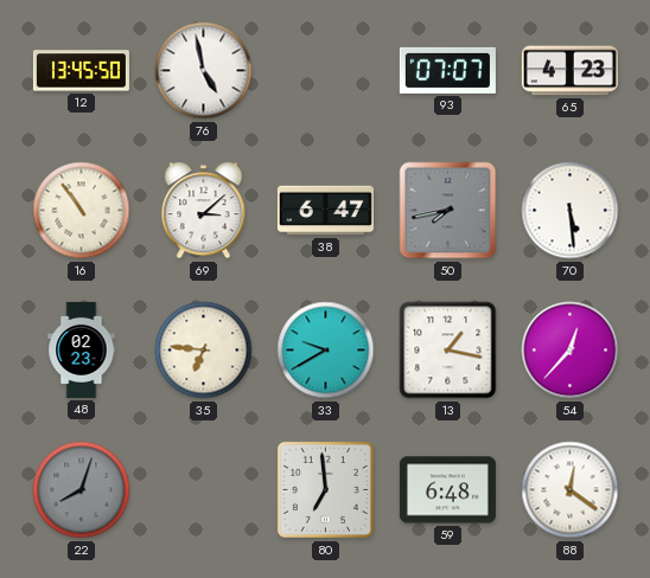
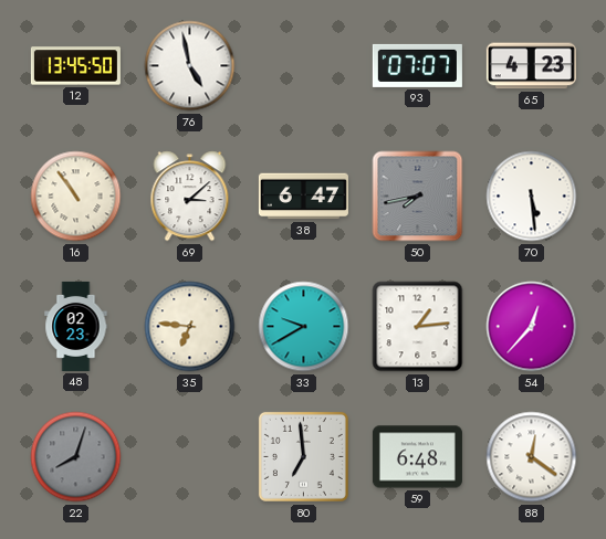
13: 1:17 -> 1:14
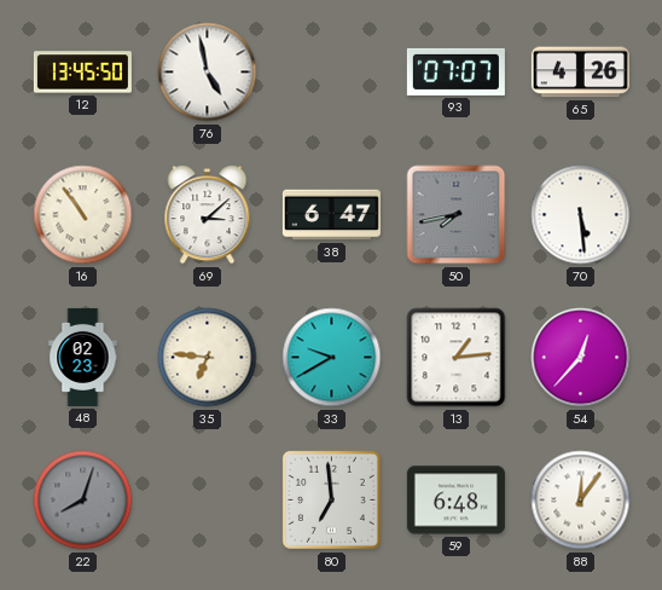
65: 4:23 -> 4:26
88: 12:21 -> 12:06
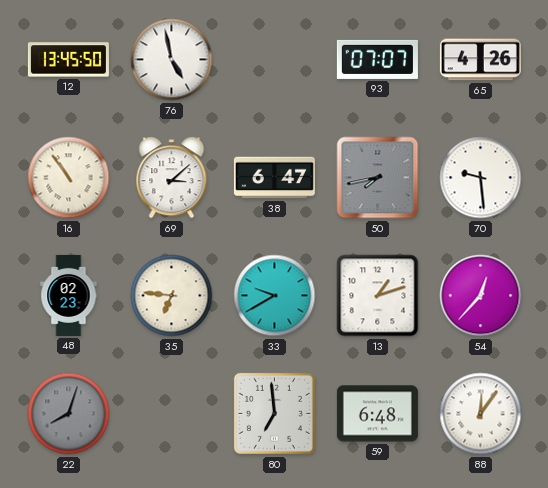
70: 5:29 -> 9:29
13: 1:14 -> 1:12
